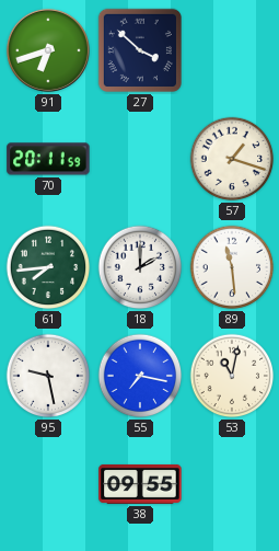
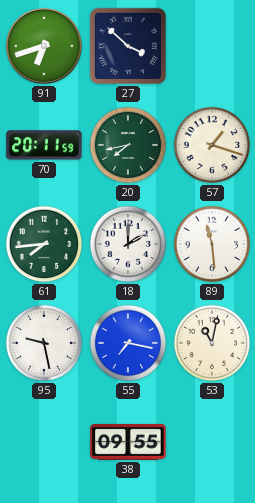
20: none -> 7:43
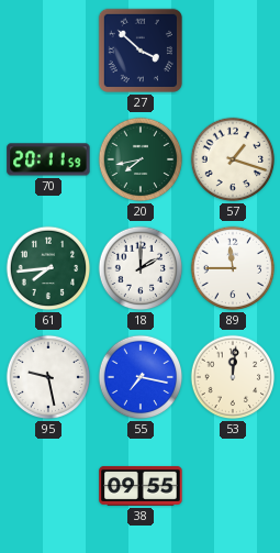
91: 6:42 -> none
89: 11:29 -> 11:45
53: 11:02 -> 12:01
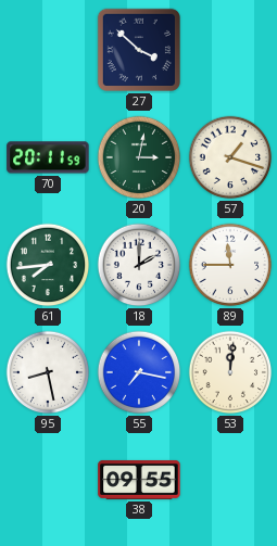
20: 7:43 -> 3:02
95: 9:28 -> 8:28
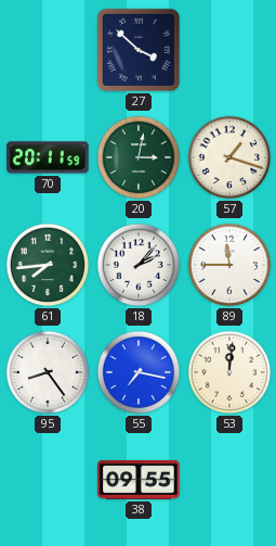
18: 2:00 -> 2:07
95: 8:28 -> 8:24
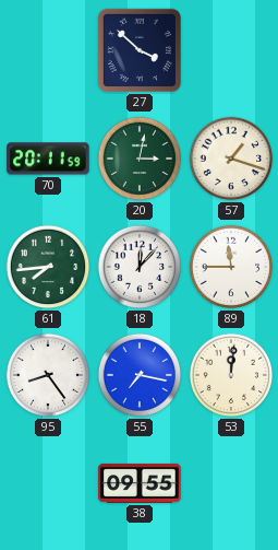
18: 2:07 -> 12:07
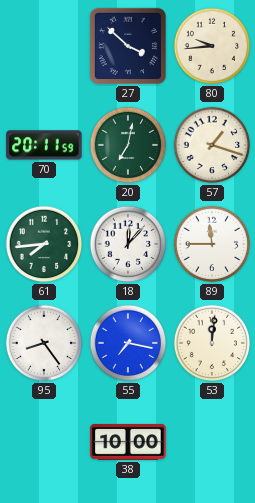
80: none -> 9:44
20: 3:02 -> 7:02
38: 09:55 -> 10:00
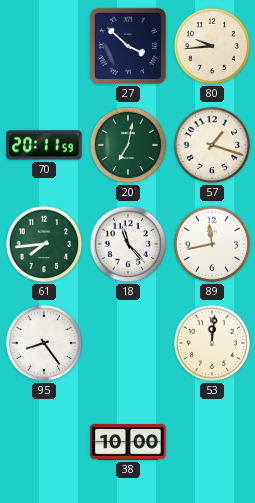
18: 12:07 -> 11:23
89: 11:45 -> 11:43
55: 7:17 -> none
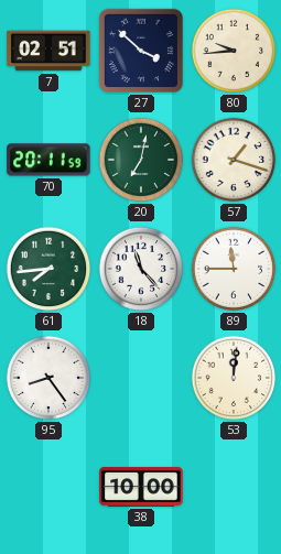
7: none -> 02:51
89: 11:43 -> 11:45
